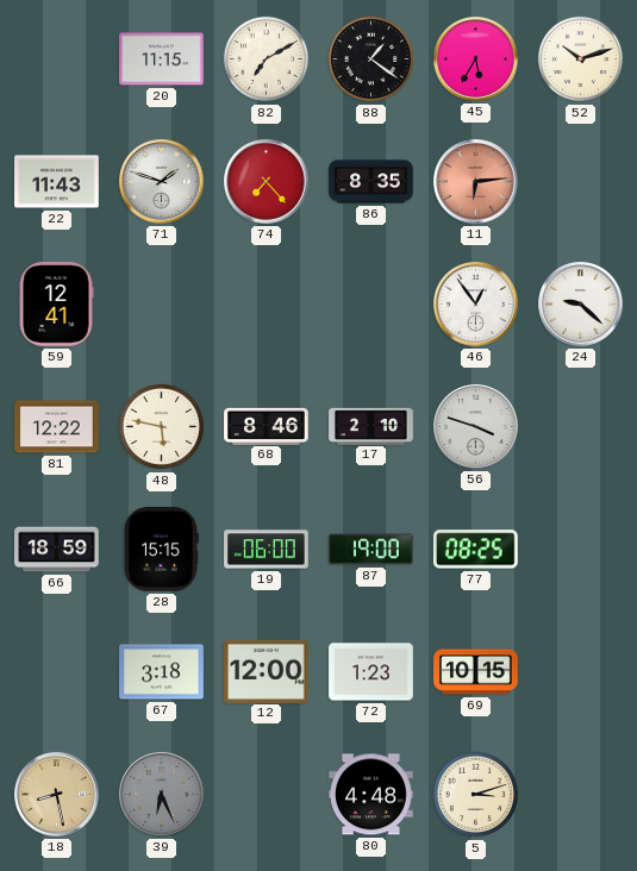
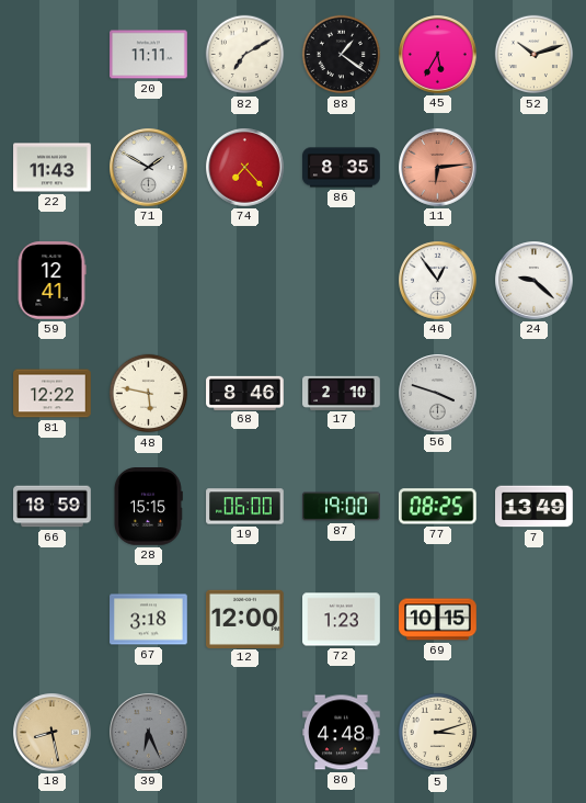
20: 11:15 -> 11:11
71: 1:48 -> 1:50
7: none -> 13:49
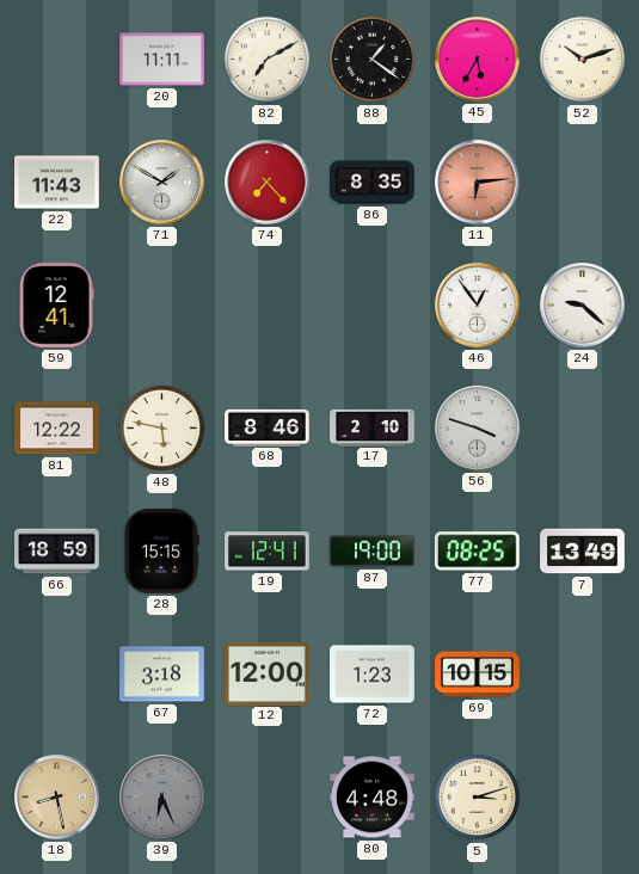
19: 06:00 -> 12:41
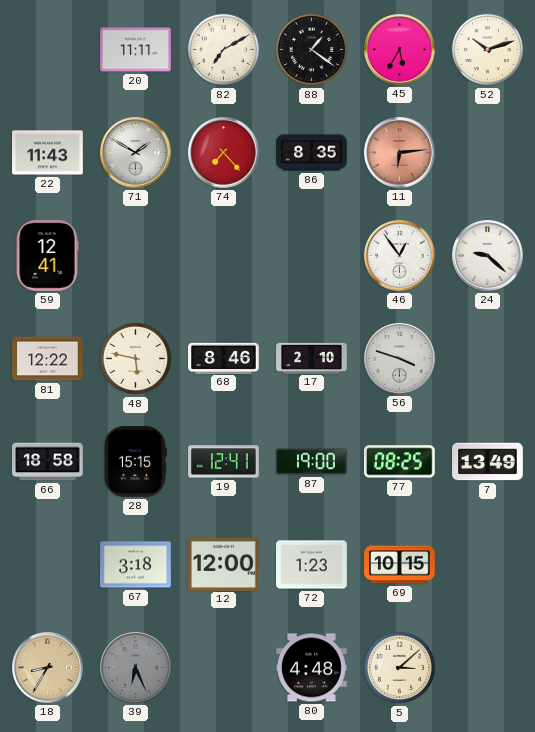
66: 18:59 -> 18:58
18: 8:28 -> 8:35
5: 3:12 -> 3:08
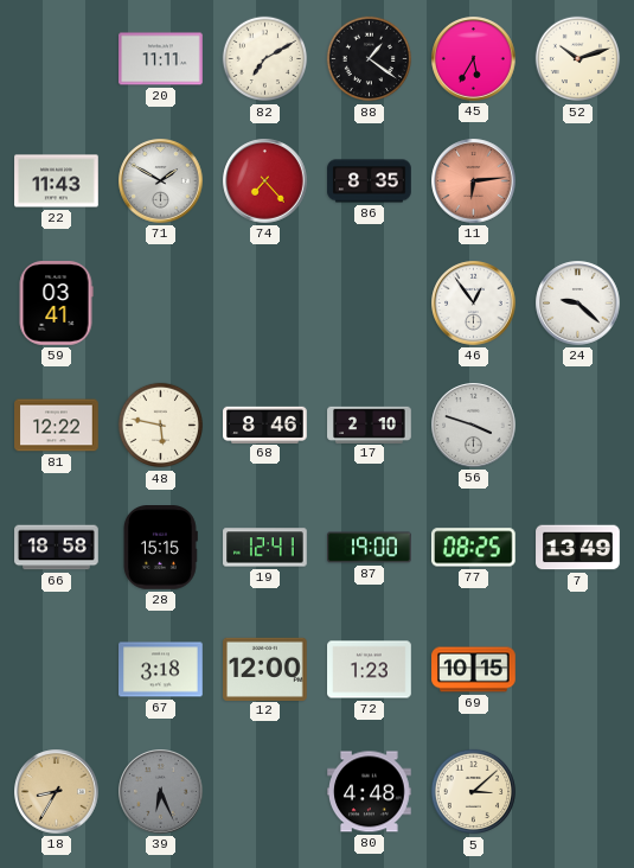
59: 12:41 -> 03:41
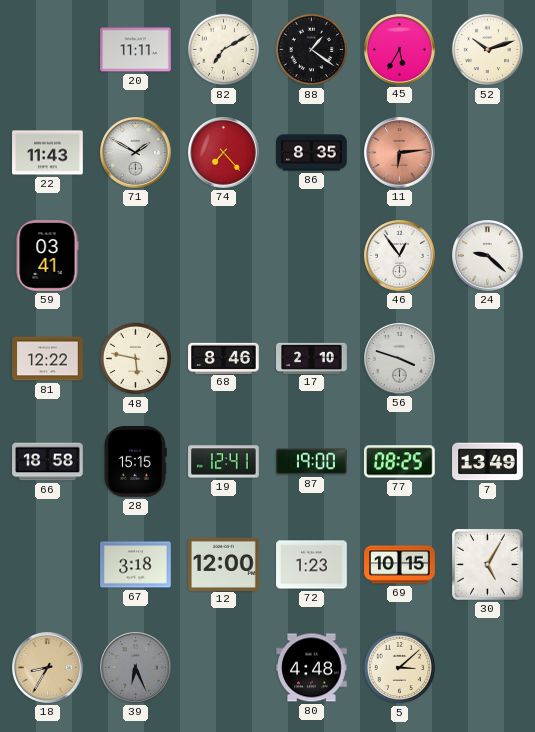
30: none -> 5:05
